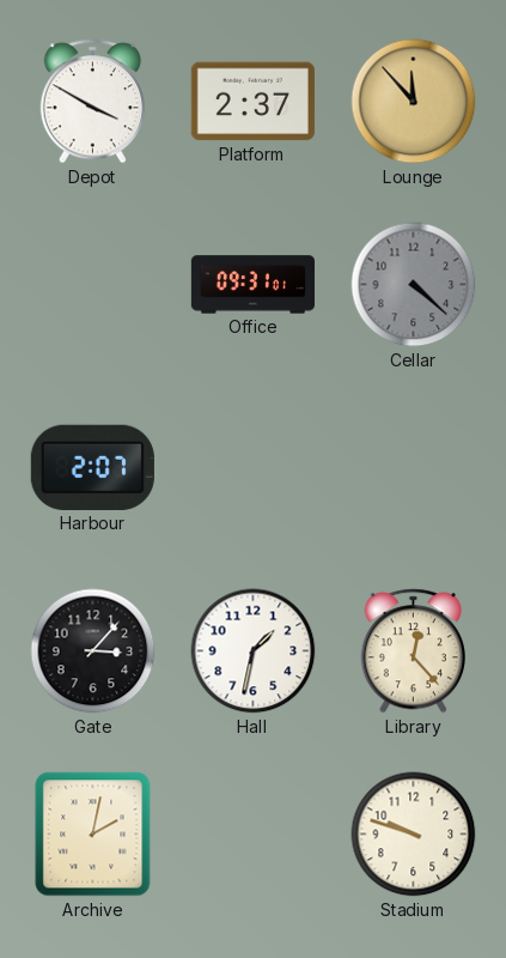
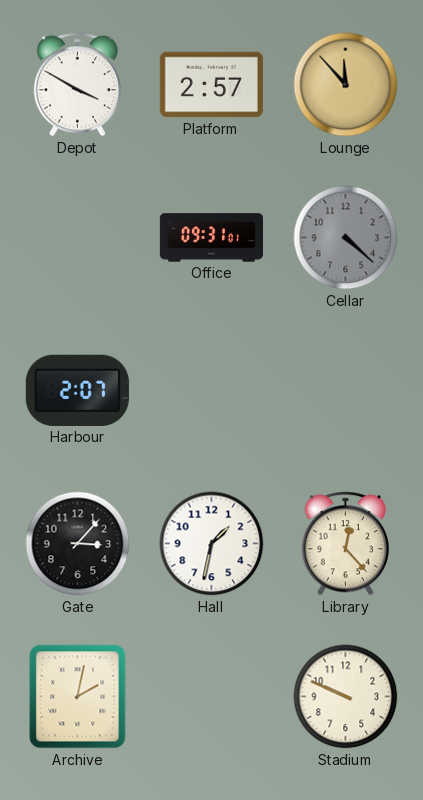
Platform: 2:37 -> 2:57
Stadium: 9:48 -> 9:49
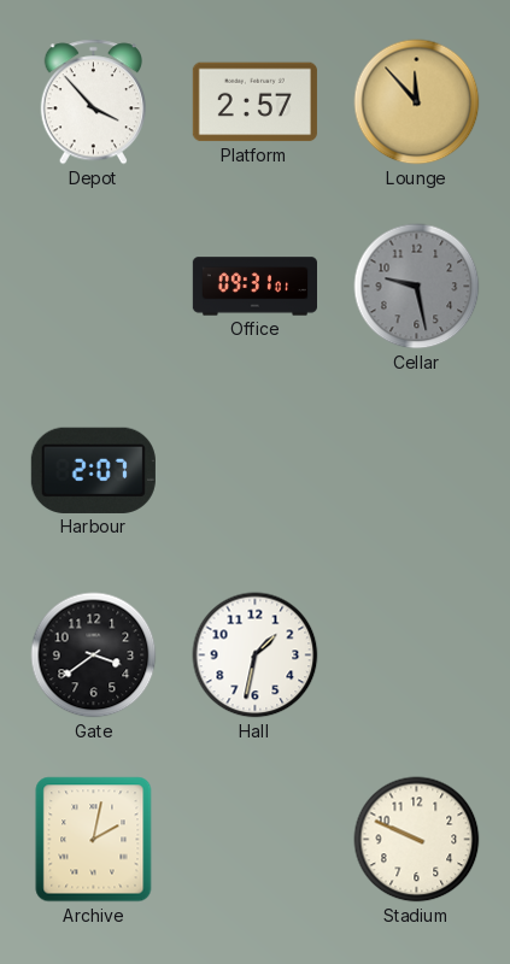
Depot: 3:50 -> 3:53
Cellar: 4:22 -> 9:28
Gate: 3:07 -> 3:39
Library: 12:23 -> none
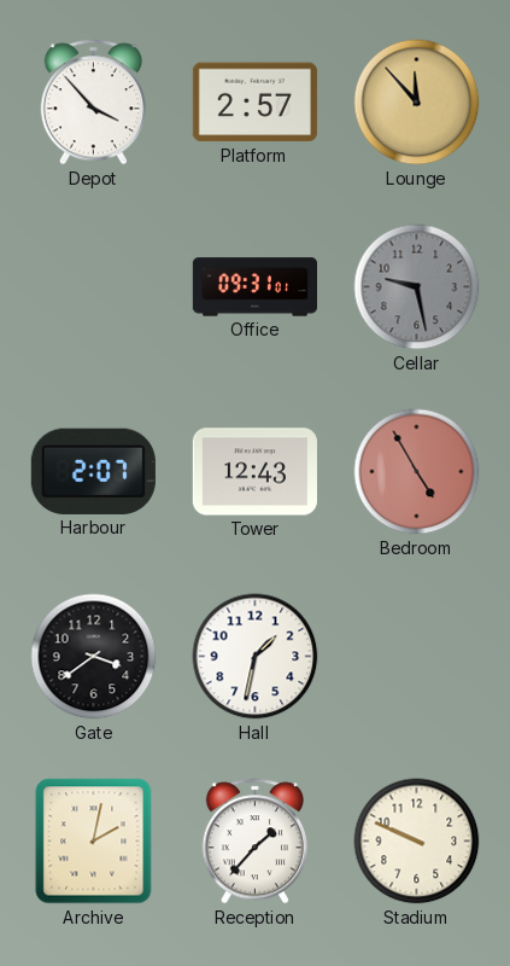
Tower: none -> 12:43
Bedroom: none -> 4:55
Reception: none -> 1:37
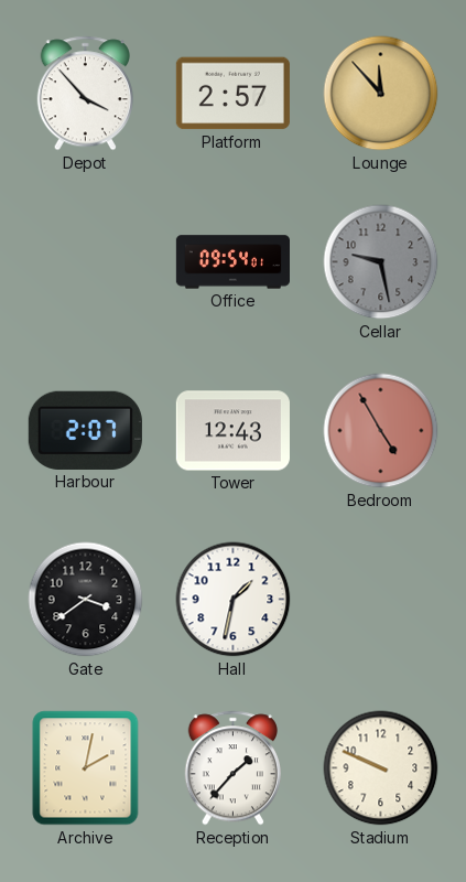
Office: 09:31 -> 09:54
